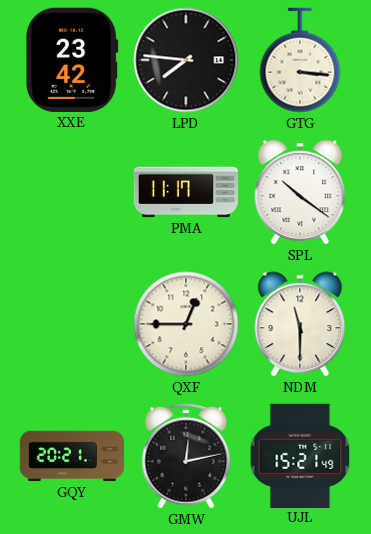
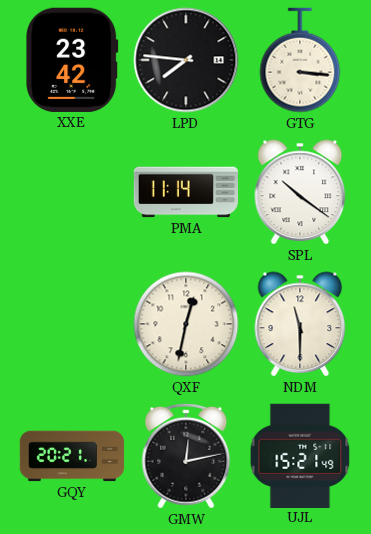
PMA: 11:17 -> 11:14
QXF: 12:45 -> 12:32
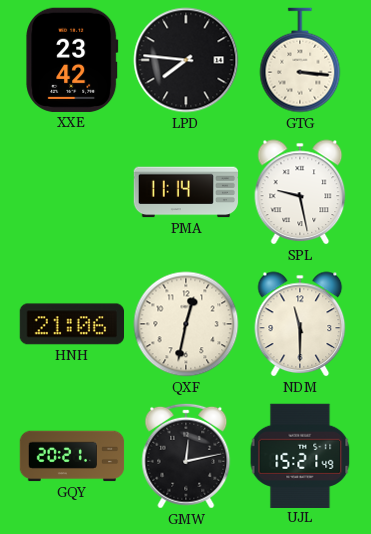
SPL: 10:21 -> 9:28
HNH: none -> 21:06
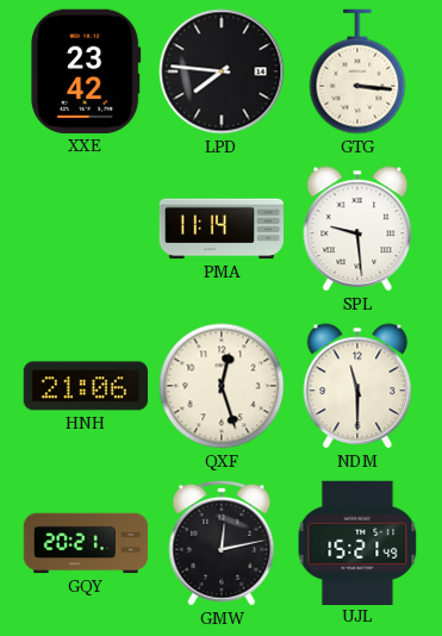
SPL: 9:28 -> 9:29
QXF: 12:32 -> 12:27
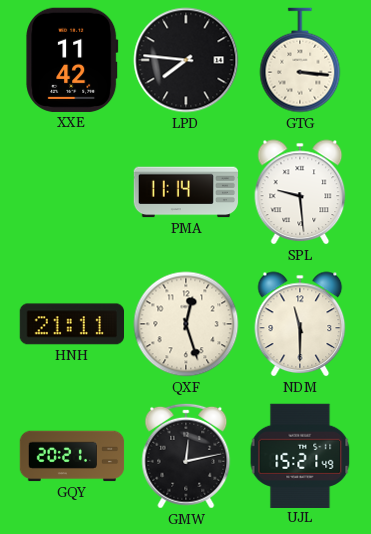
XXE: 23:42 -> 11:42
HNH: 21:06 -> 21:11
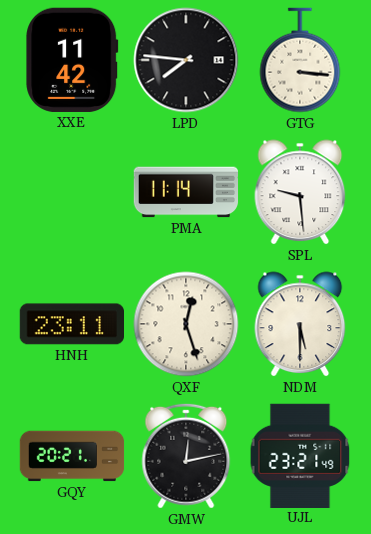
HNH: 21:11 -> 23:11
NDM: 11:30 -> 5:30
UJL: 15:21 -> 23:21
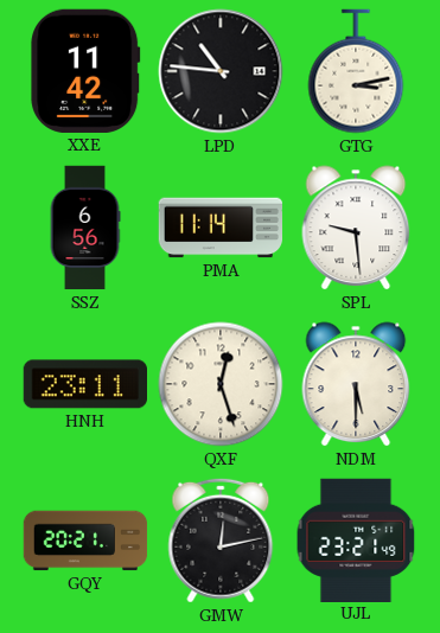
LPD: 7:46 -> 10:46
GTG: 3:16 -> 3:13
SSZ: none -> 6:56
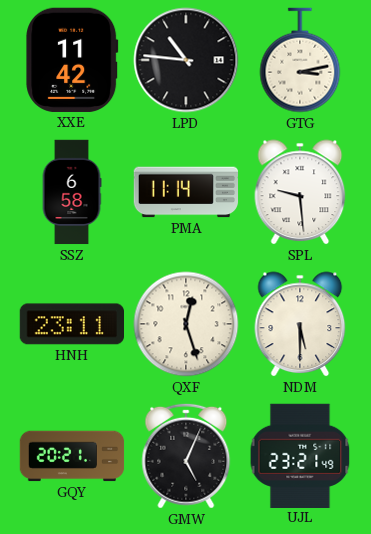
SSZ: 6:56 -> 6:58
GMW: 12:13 -> 5:04
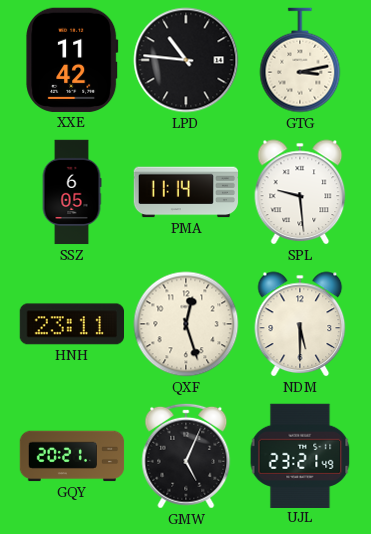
SSZ: 6:58 -> 6:05
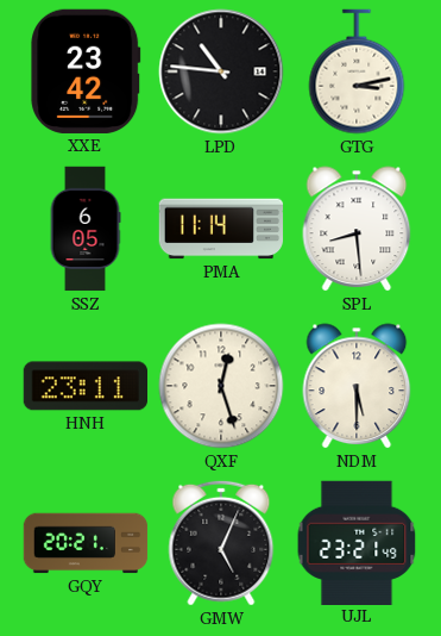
XXE: 11:42 -> 23:42
SPL: 9:29 -> 8:29
